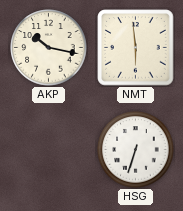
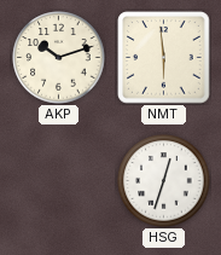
AKP: 10:17 -> 10:12
HSG: 6:33 -> 12:33
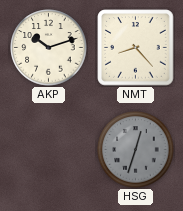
NMT: 5:59 -> 8:23
HSG dial: white -> grey
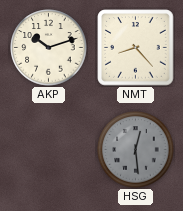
HSG: 12:33 -> 12:29
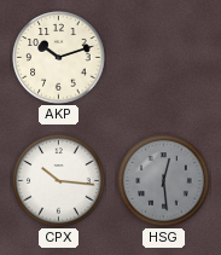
NMT: 8:23 -> none
CPX: none -> 10:16
